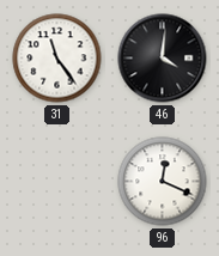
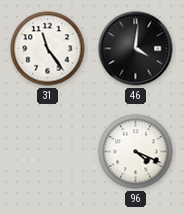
96: 12:19 -> 4:19
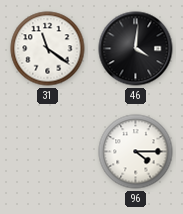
31: 11:24 -> 11:21
96: 4:19 -> 4:15
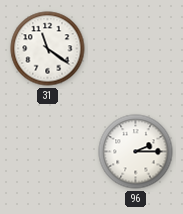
46: 4:01 -> none
96: 4:15 -> 2:15
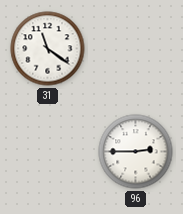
96: 2:15 -> 2:45
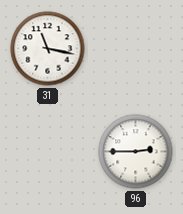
31: 11:21 -> 11:17
